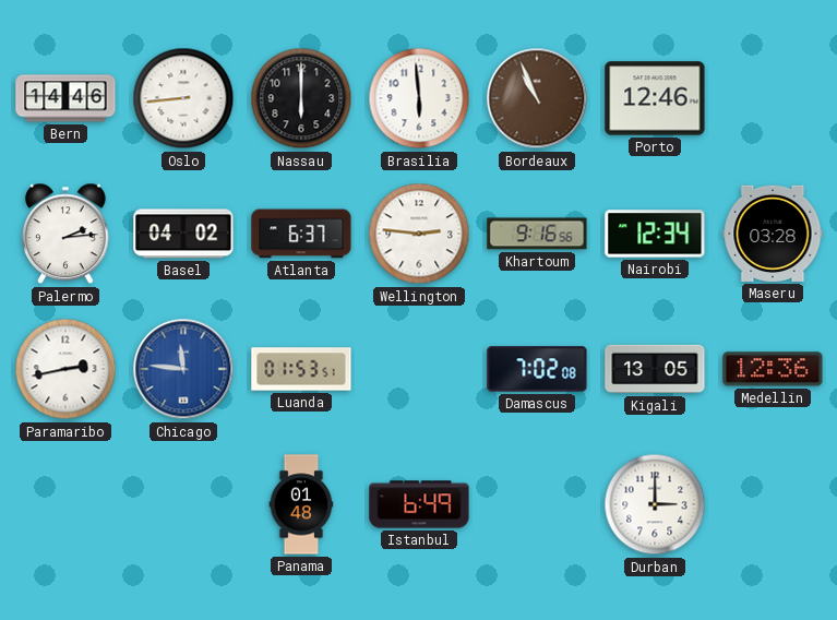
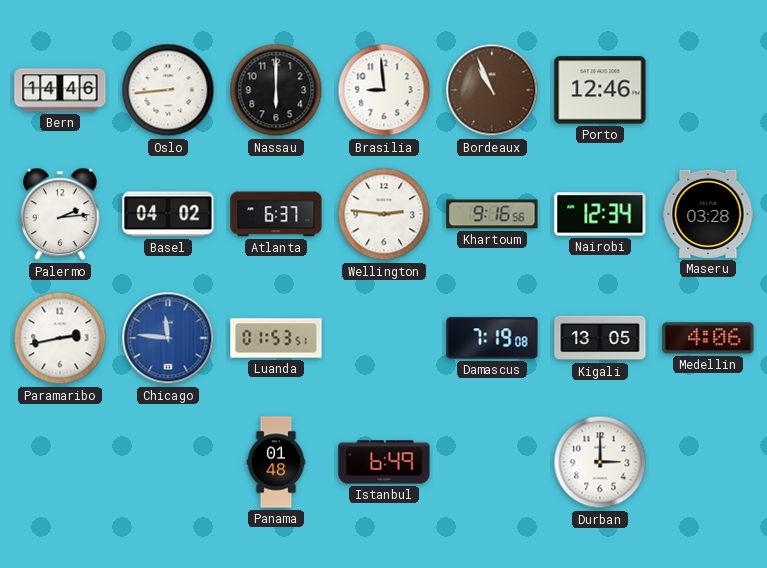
Brasilia: 5:59 -> 8:59
Damascus: 7:02 -> 7:19
Medellin: 12:36 -> 4:06
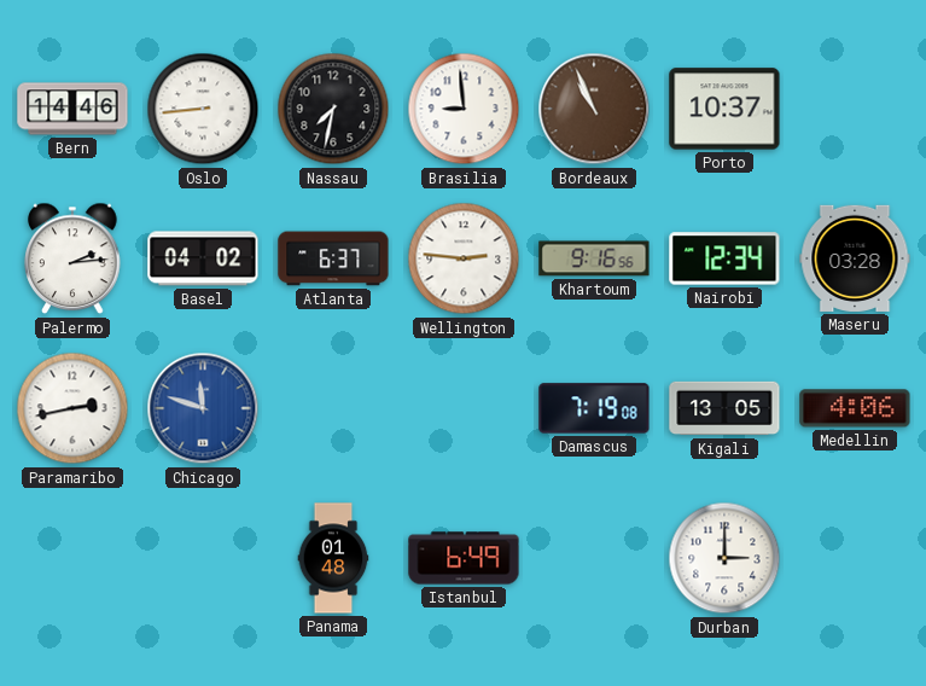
Nassau: 6:00 -> 7:32
Porto: 12:46 -> 10:37
Chicago: 11:46 -> 11:48
Luanda: 01:53 -> none
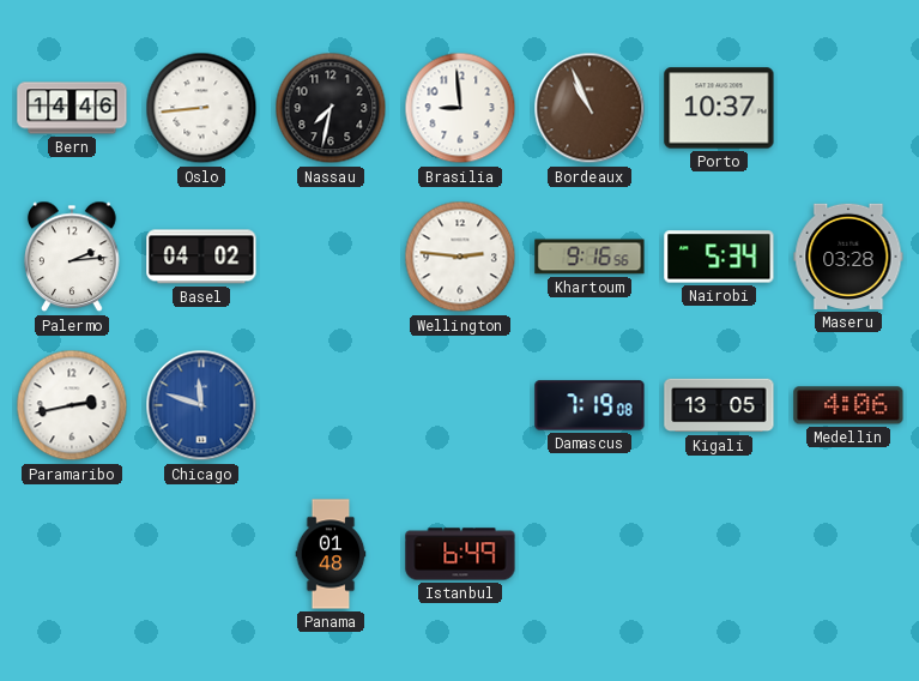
Atlanta: 6:37 -> none
Nairobi: 12:34 -> 5:34
Durban: 3:00 -> none
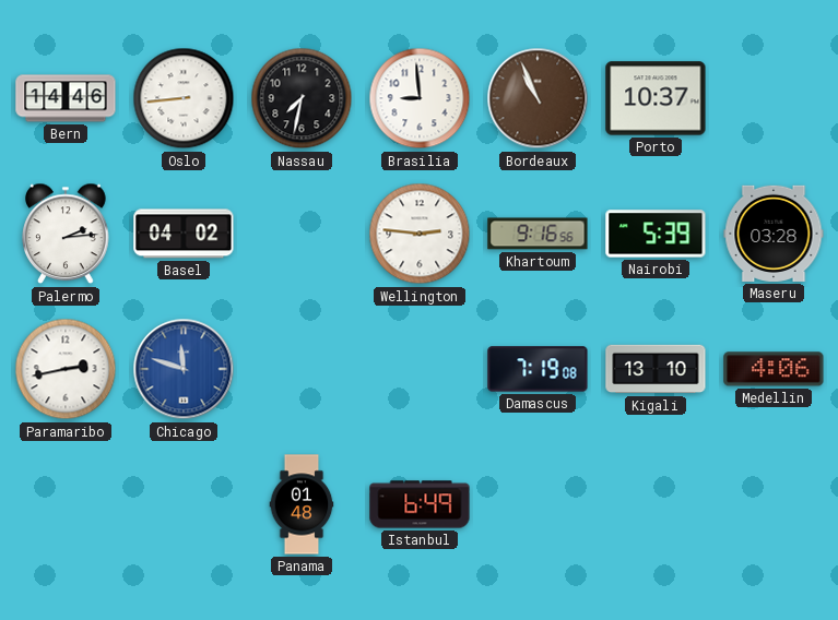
Nairobi: 5:34 -> 5:39
Kigali: 13:05 -> 13:10
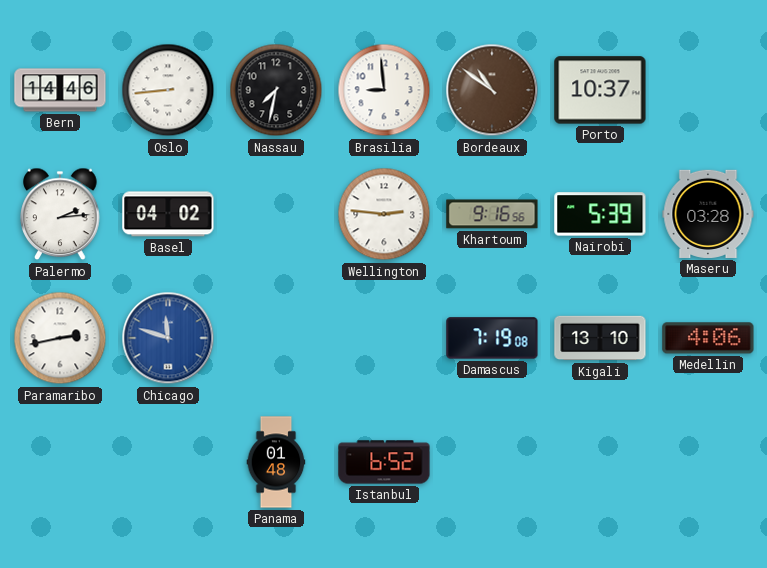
Bordeaux: 10:56 -> 10:51
Istanbul: 6:49 -> 6:52
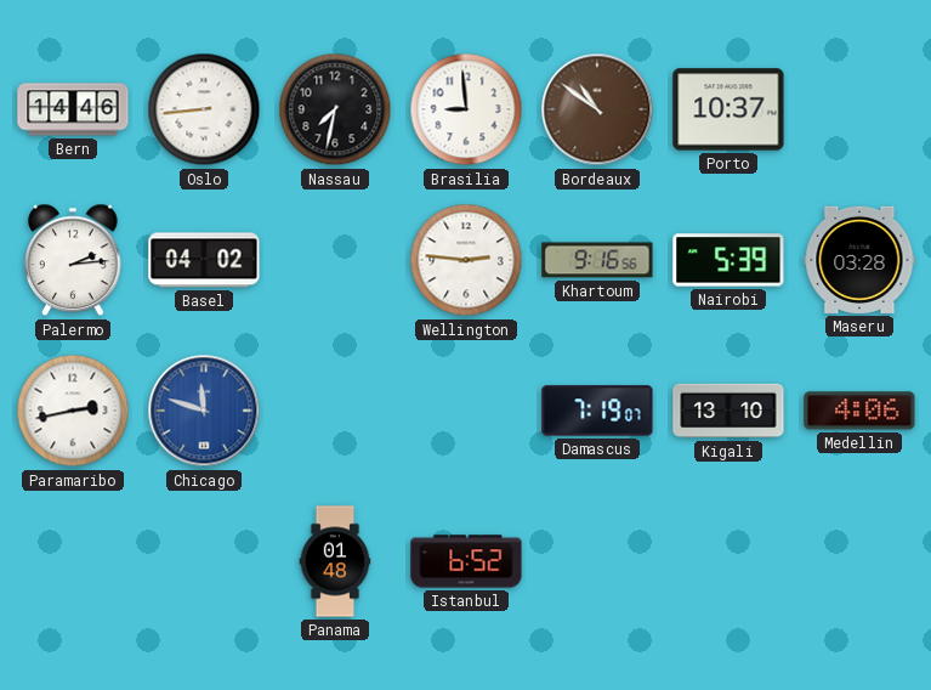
Damascus: 7:19:08 -> 7:19:07
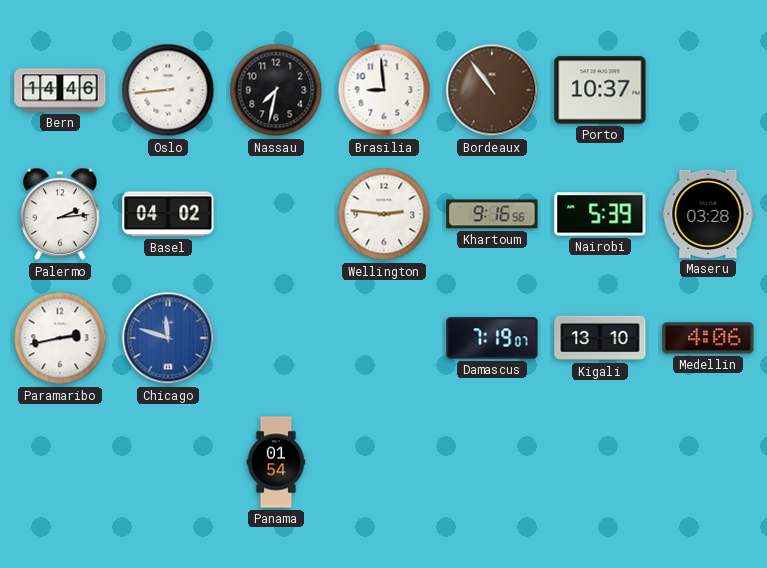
Bordeaux: 10:51 -> 10:54
Panama: 01:48 -> 01:54
Istanbul: 6:52 -> none
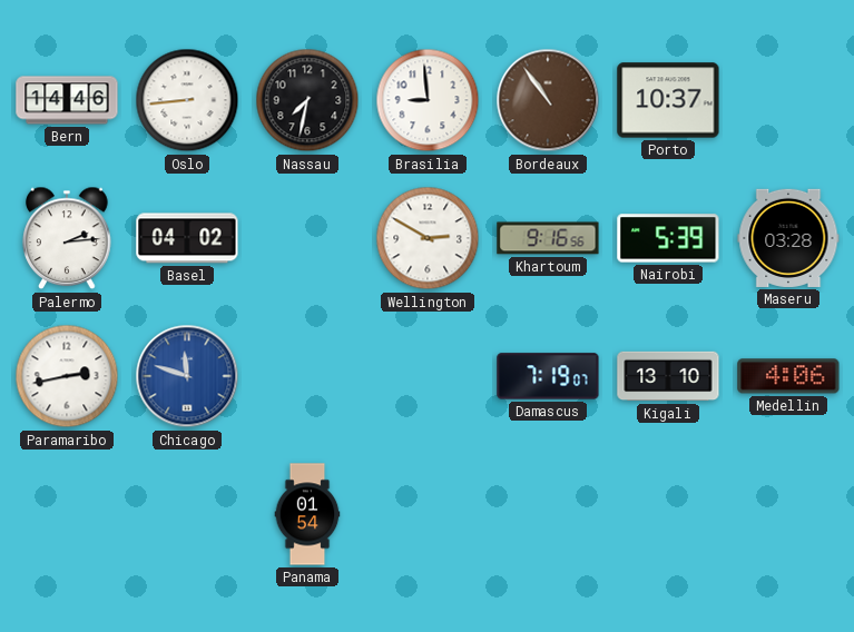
Wellington: 2:46 -> 2:50
